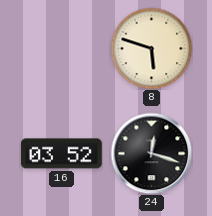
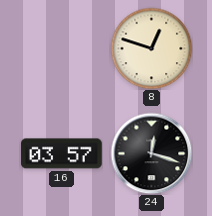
8: 5:48 -> 12:48
16: 03:52 -> 03:57
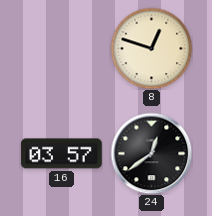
24: 12:18 -> 12:39
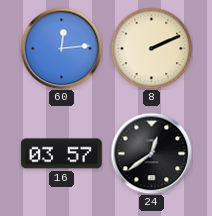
60: none -> 12:14
8: 12:48 -> 2:11
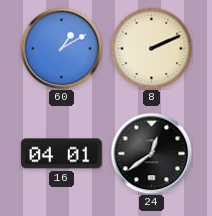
60: 12:14 -> 1:10
16: 03:57 -> 04:01
